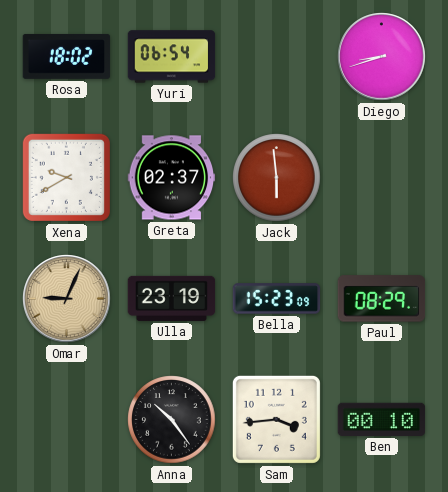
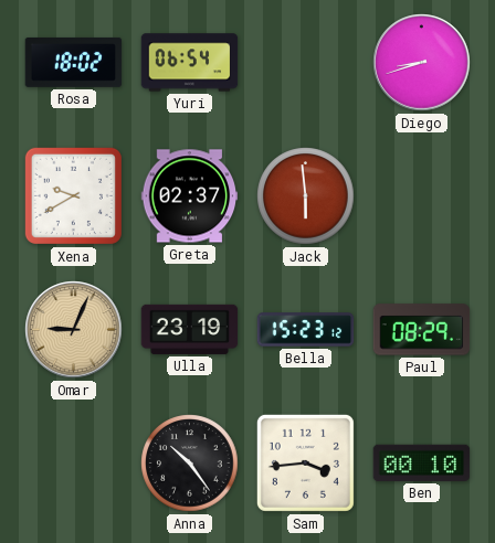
Bella: 15:23:09 -> 15:23:12
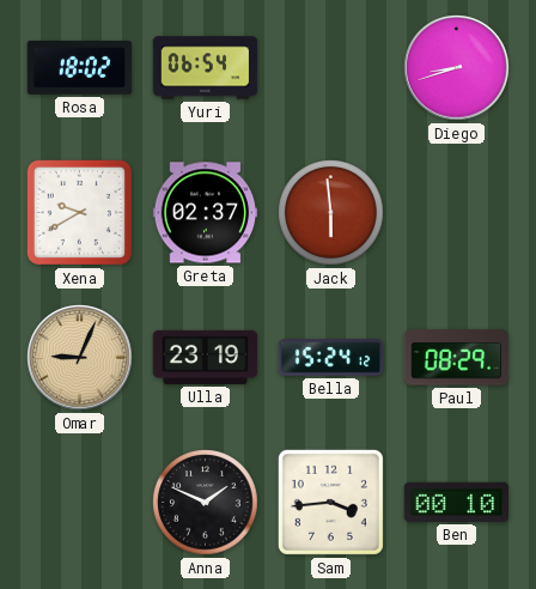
Bella: 15:23 -> 15:24
Anna: 10:24 -> 1:49
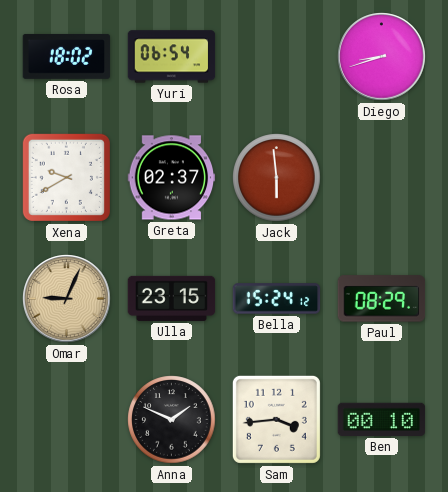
Ulla: 23:19 -> 23:15
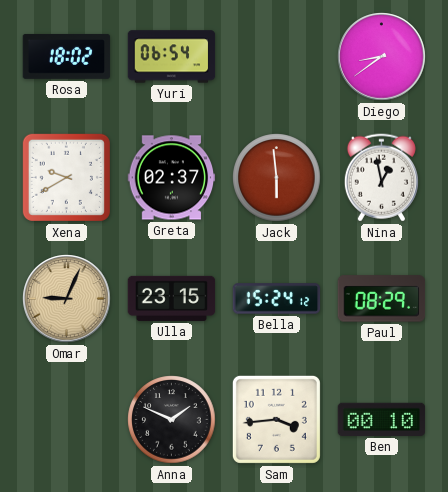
Diego: 8:42 -> 8:39
Nina: none -> 12:58
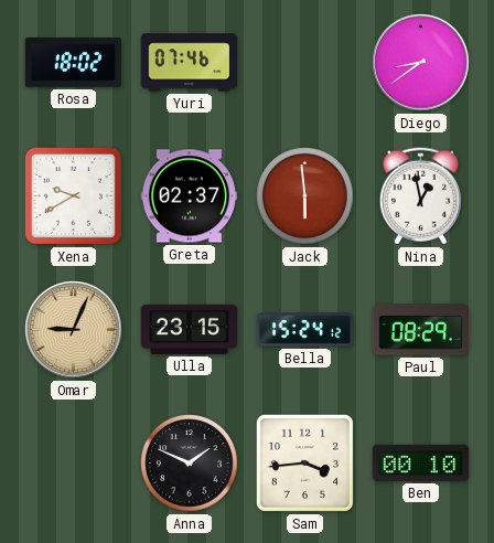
Yuri: 06:54 -> 07:46
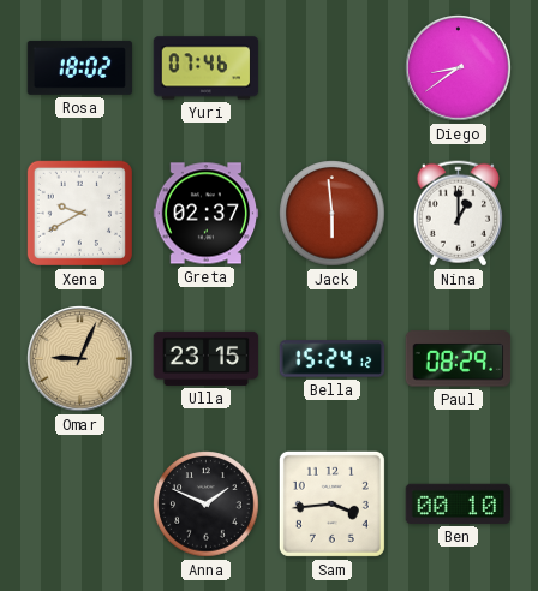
Nina: 12:58 -> 1:00
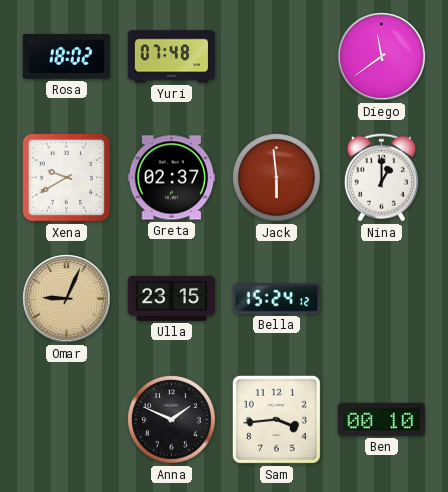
Yuri: 07:46 -> 07:48
Diego: 8:39 -> 11:39
Paul: 08:29 -> none
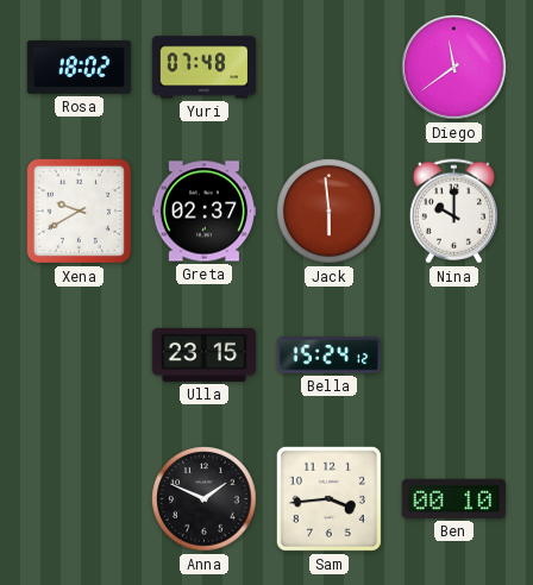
Nina: 1:00 -> 10:00
Omar: 9:04 -> none
